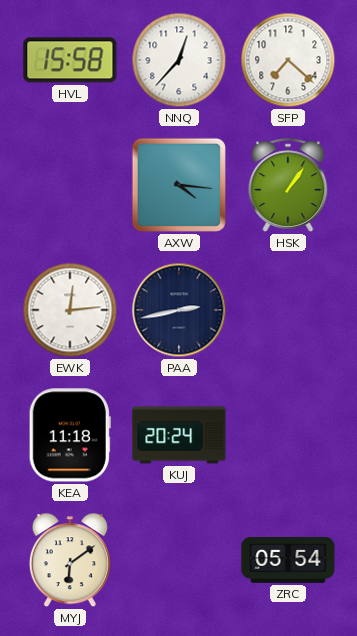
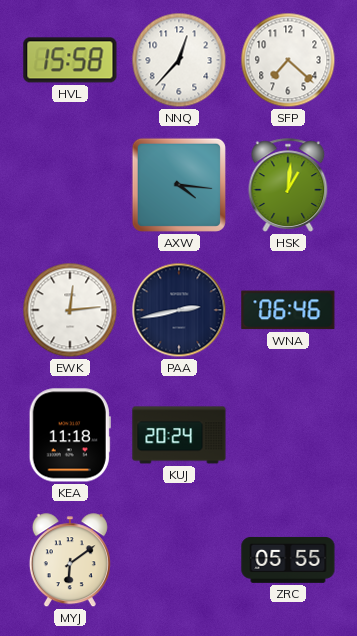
HSK: 1:06 -> 1:01
WNA: none -> 06:46
ZRC: 05:54 -> 05:55
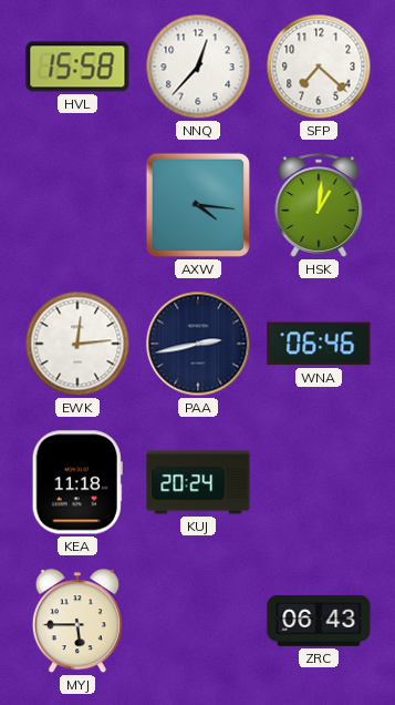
MYJ: 6:09 -> 5:45
ZRC: 05:55 -> 06:43
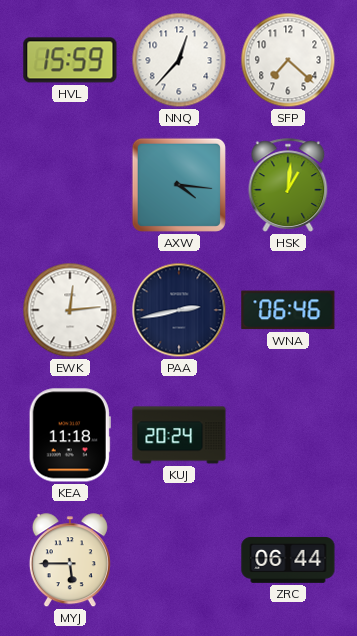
HVL: 15:58 -> 15:59
ZRC: 06:43 -> 06:44
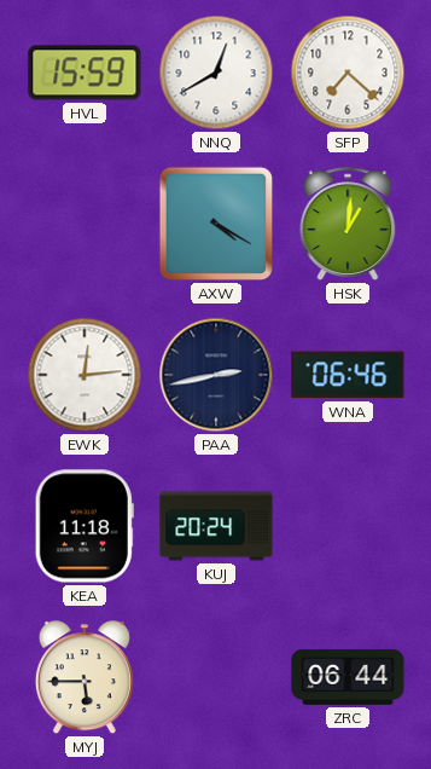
NNQ: 12:37 -> 12:40
AXW: 4:16 -> 4:20
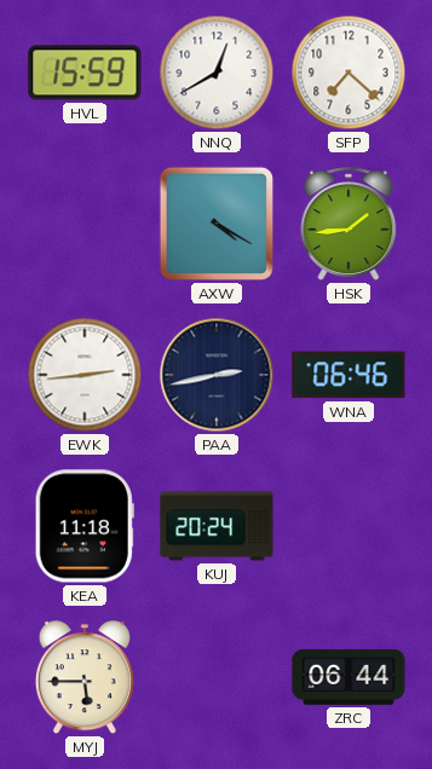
HSK: 1:01 -> 1:44
EWK: 12:14 -> 2:44
